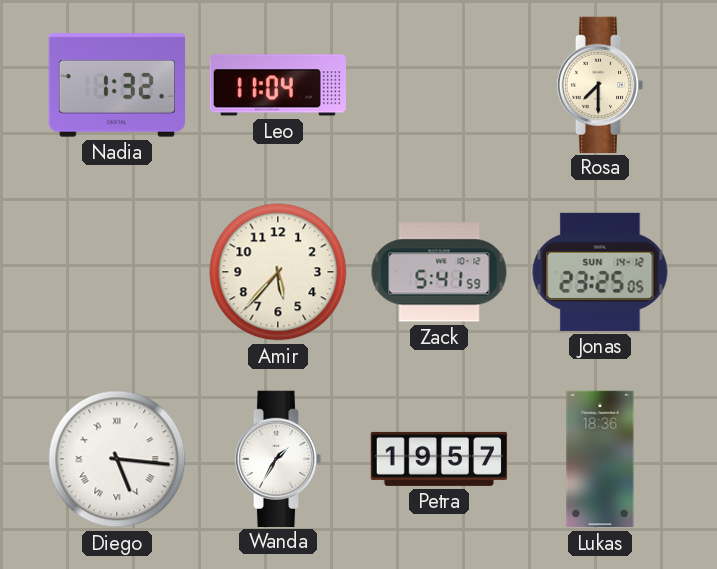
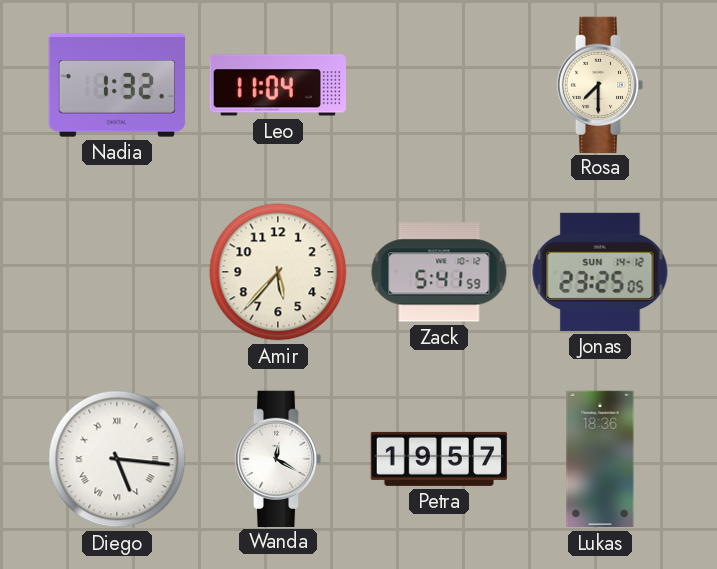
Wanda: 1:35 -> 12:20
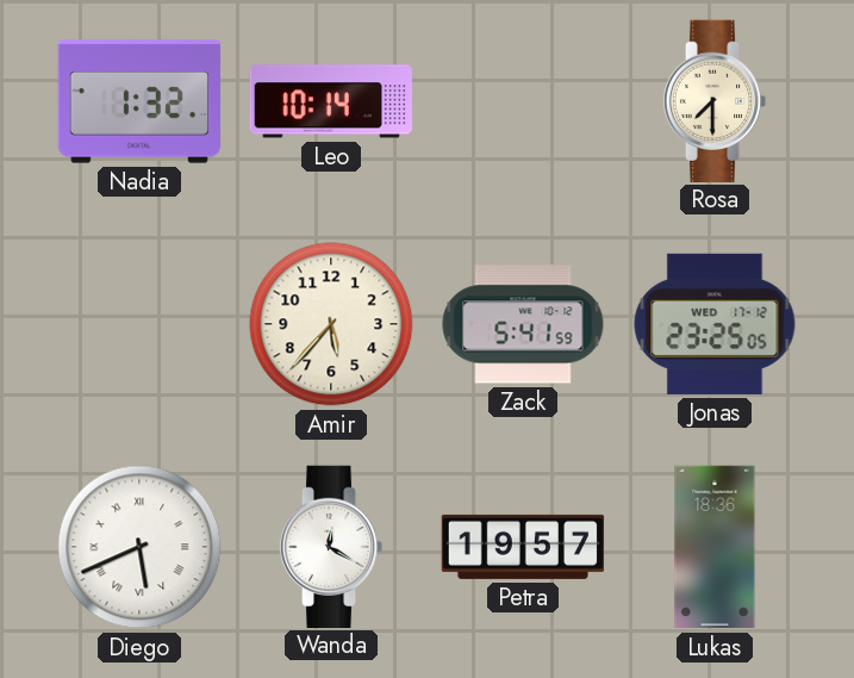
Leo: 11:04 -> 10:14
Jonas date: SUN 14-12 -> WED 17-12
Diego: 5:16 -> 5:41
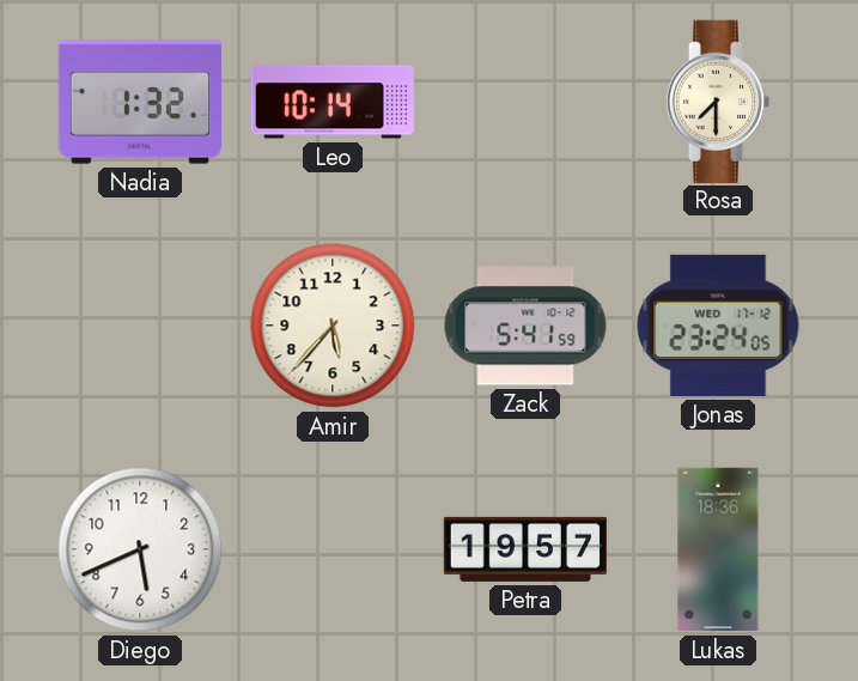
Jonas: 23:25 -> 23:24
Diego numerals: Roman -> Arabic
Wanda: 12:20 -> none
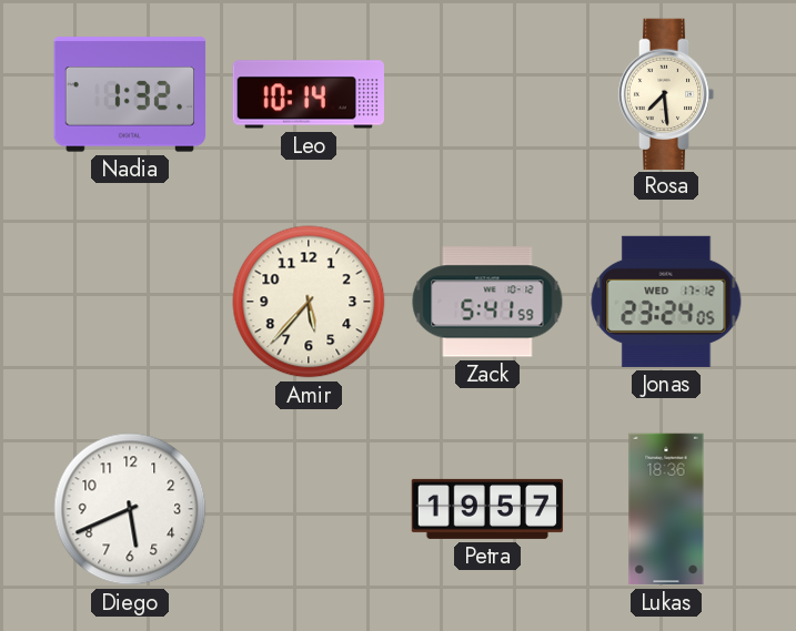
Rosa: 7:30 -> 7:29
